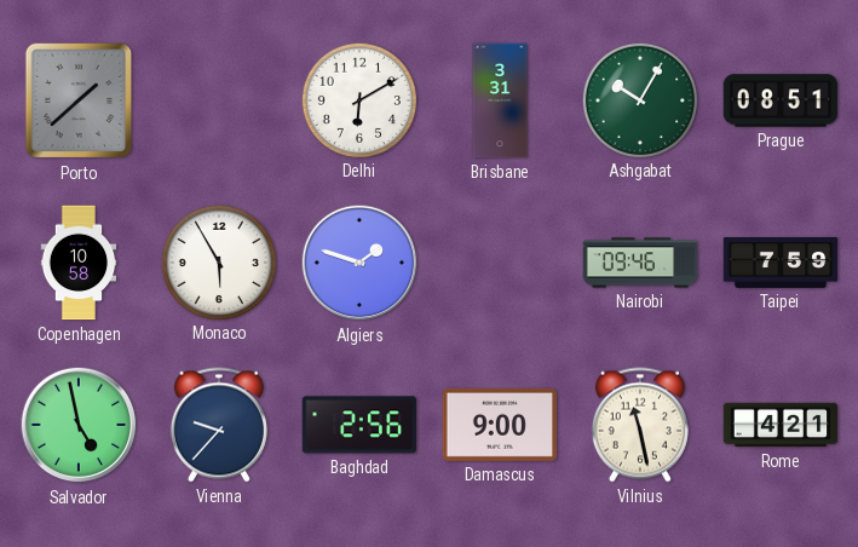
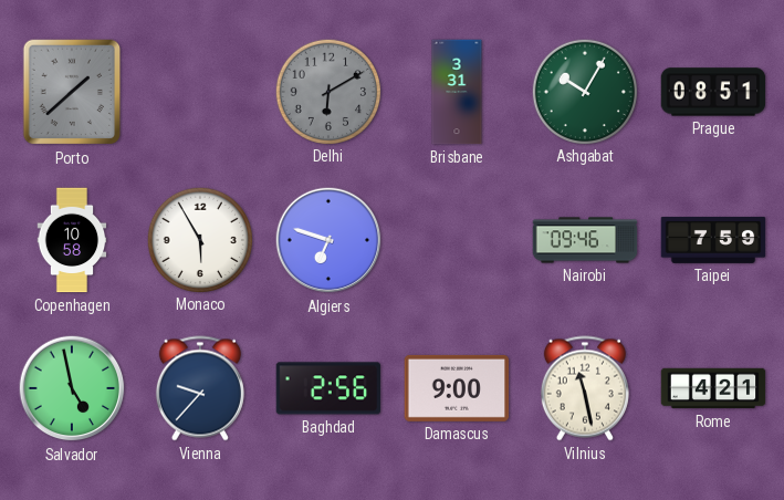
Delhi dial: white -> grey
Algiers: 1:48 -> 6:48
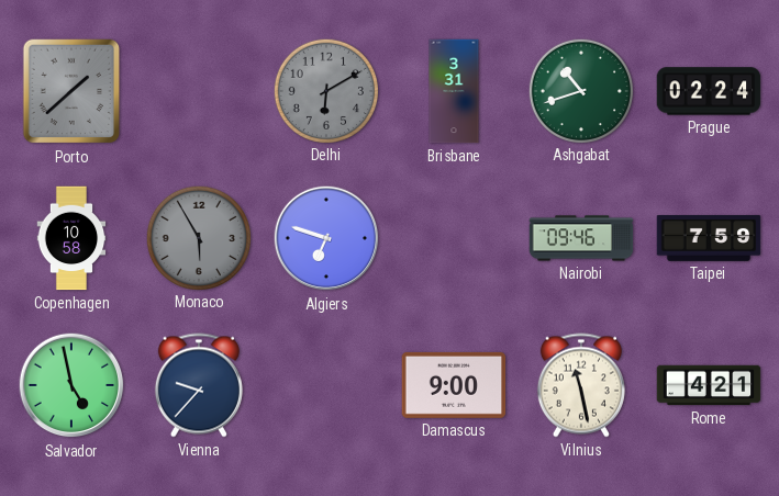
Ashgabat: 10:05 -> 10:42
Prague: 08:51 -> 02:24
Monaco dial: white -> grey
Baghdad: 2:56 -> none
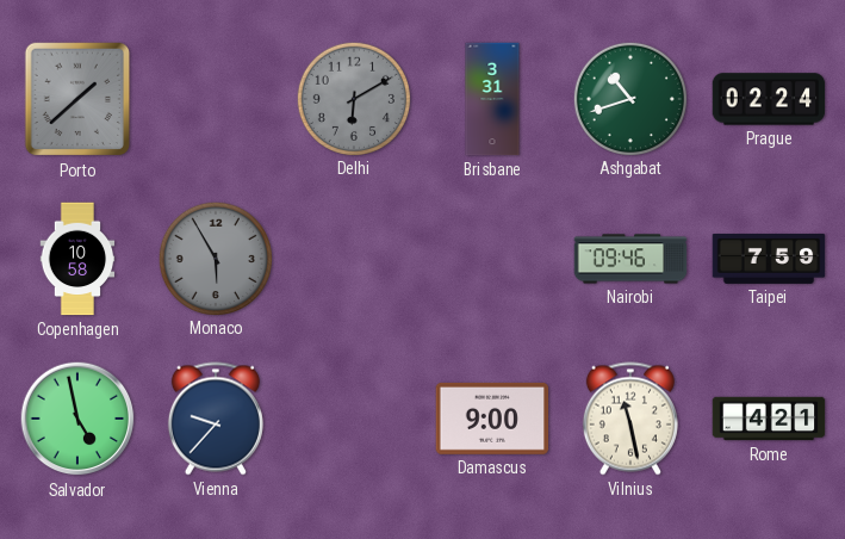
Algiers: 6:48 -> none
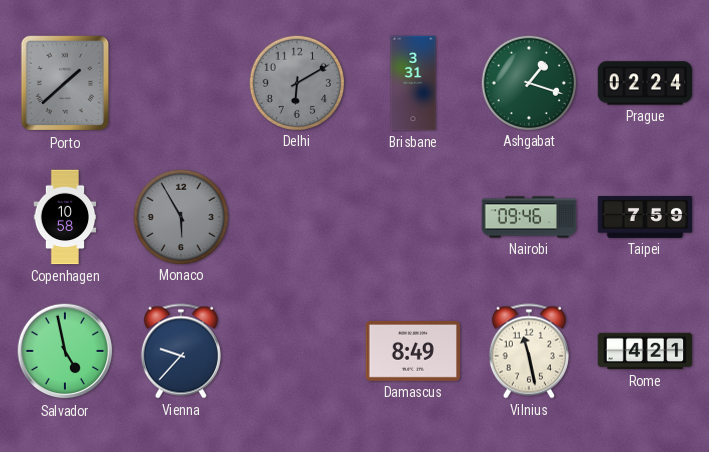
Ashgabat: 10:42 -> 1:18
Damascus: 9:00 -> 8:49
